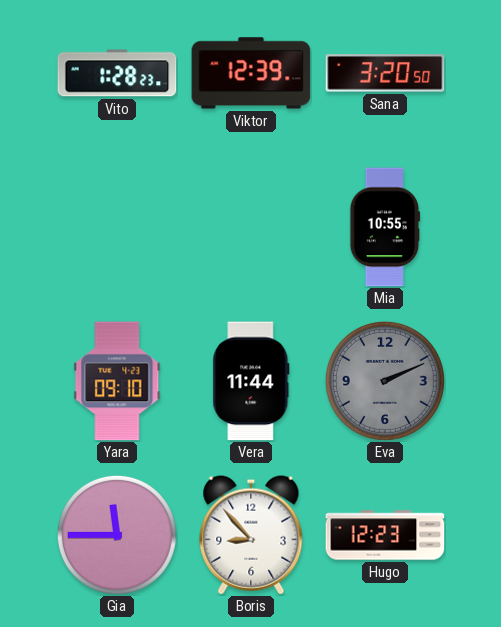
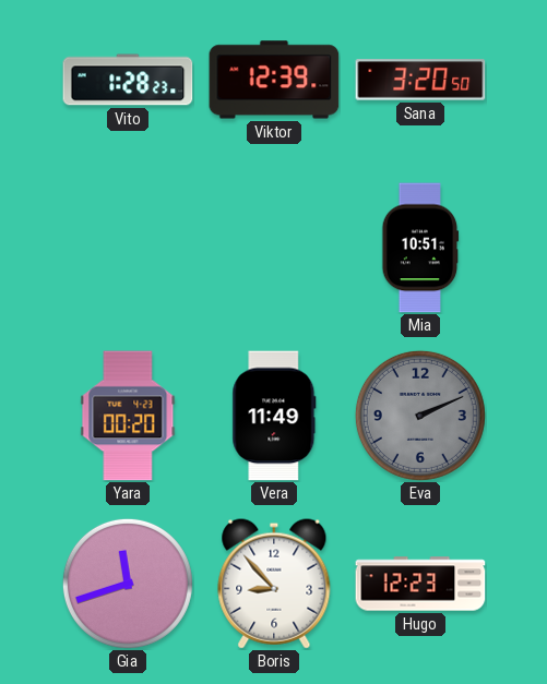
Mia: 10:55 -> 10:51
Yara: 09:10 -> 00:20
Vera: 11:44 -> 11:49
Gia: 11:45 -> 11:42
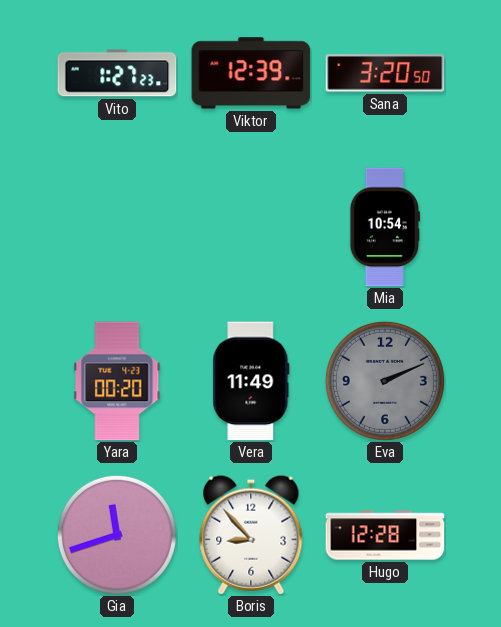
Vito: 1:28 -> 1:27
Mia: 10:51 -> 10:54
Hugo: 12:23 -> 12:28
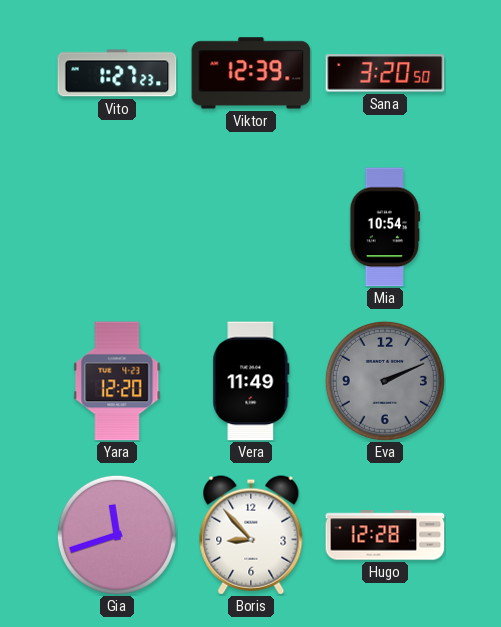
Yara: 00:20 -> 12:20
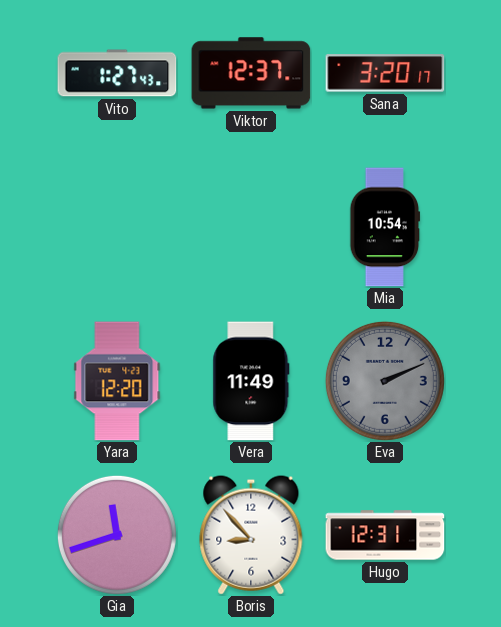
Vito: 1:27:23 -> 1:27:43
Viktor: 12:39 -> 12:37
Sana: 3:20:50 -> 3:20:17
Hugo: 12:28 -> 12:31
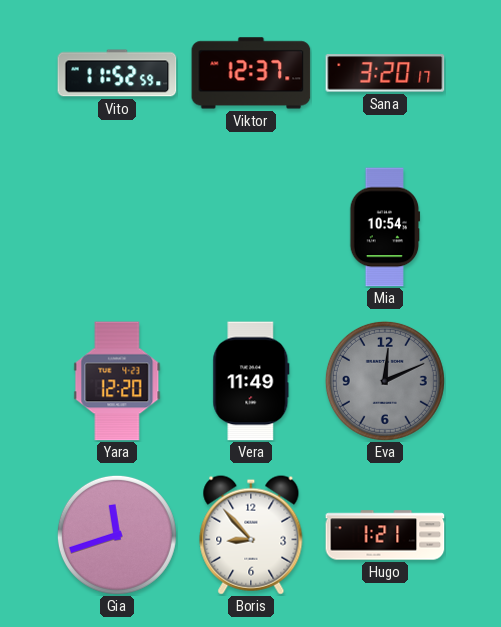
Vito: 1:27 -> 11:52
Eva: 2:11 -> 12:11
Hugo: 12:31 -> 1:21
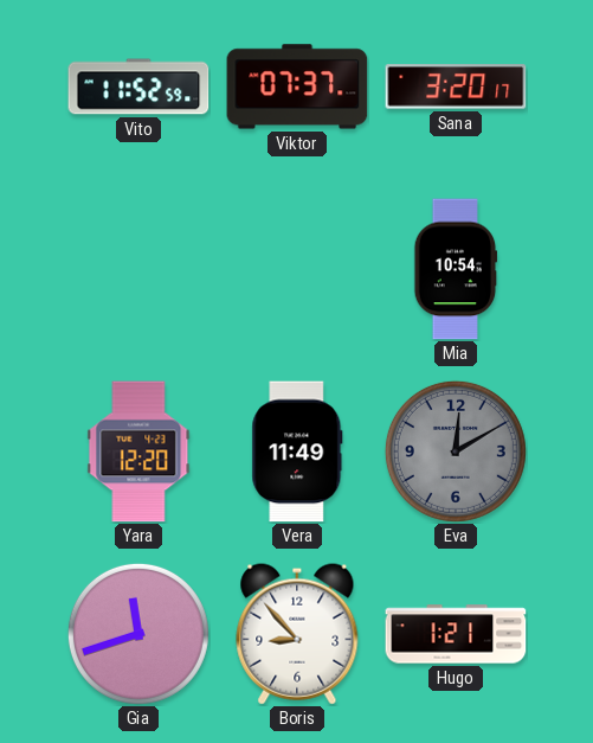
Viktor: 12:37 -> 07:37
Eva: 12:11 -> 12:10
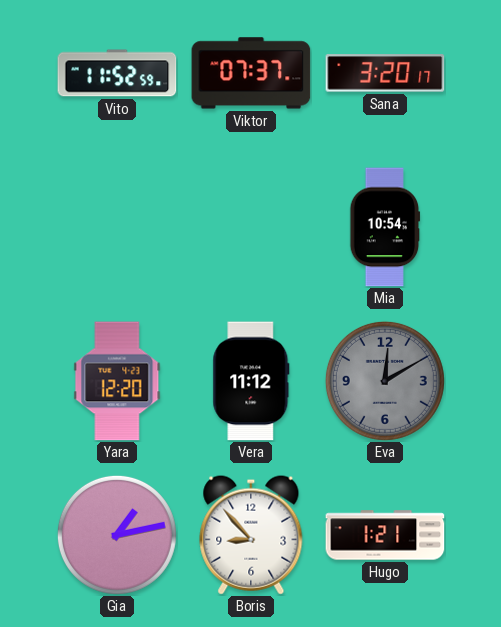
Vera: 11:49 -> 11:12
Gia: 11:42 -> 1:13
